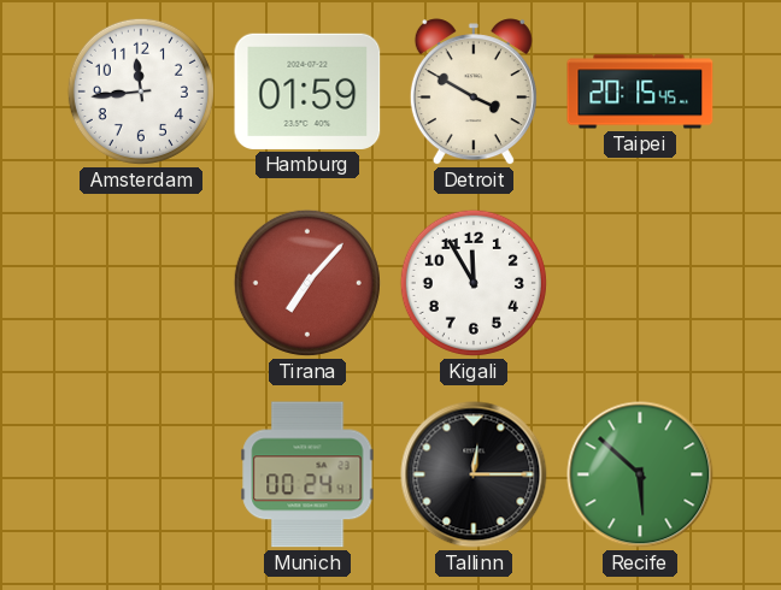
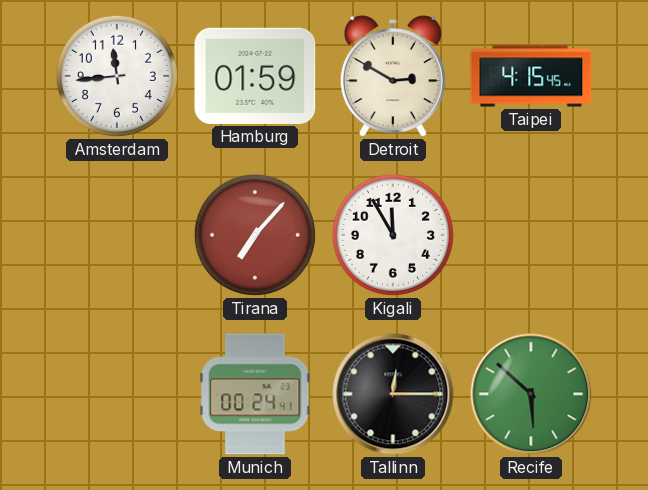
Detroit: 3:50 -> 2:50
Taipei: 20:15 -> 4:15
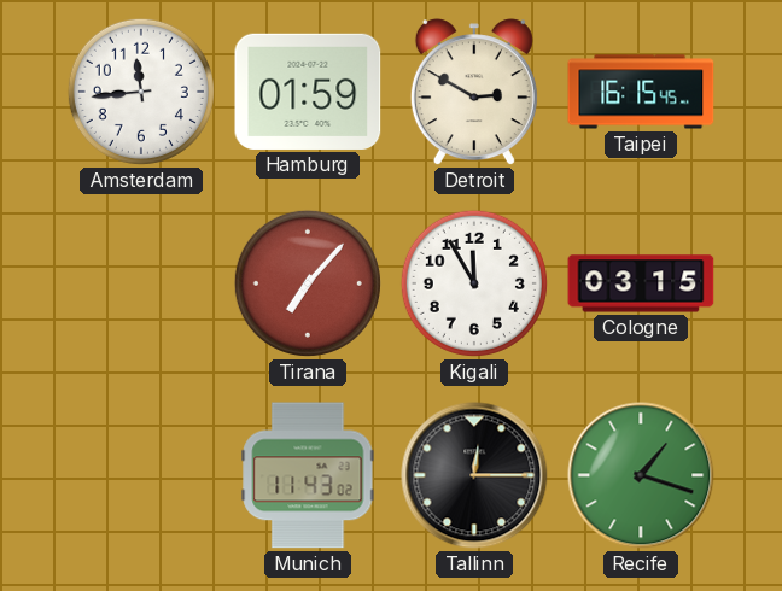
Taipei: 4:15 -> 16:15
Cologne: none -> 03:15
Munich: 00:24 -> 11:43
Recife: 5:52 -> 1:18
